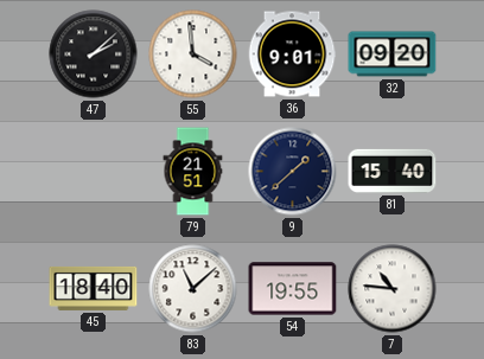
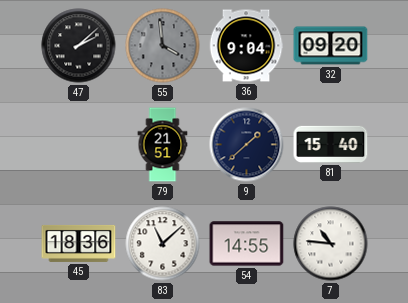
55 dial: white -> grey
36: 9:01 -> 9:04
45: 18:40 -> 18:36
54: 19:55 -> 14:55
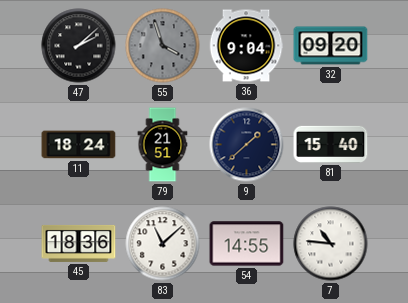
55: 3:59 -> 3:57
11: none -> 18:24
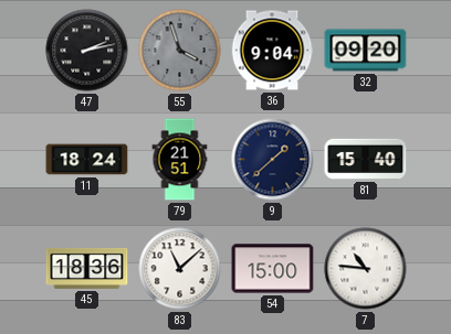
47: 2:08 -> 2:13
54: 14:55 -> 15:00
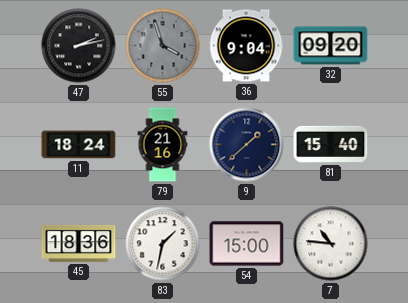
79: 21:51 -> 21:16
83: 11:08 -> 1:32
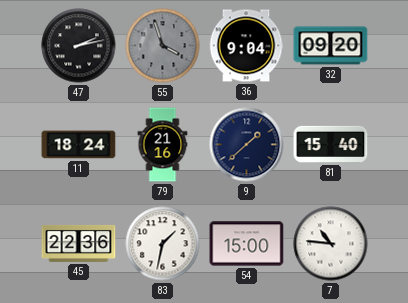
45: 18:36 -> 22:36
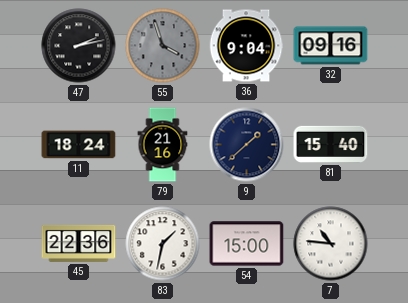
32: 09:20 -> 09:16
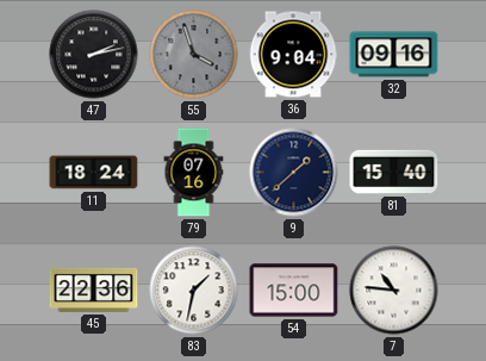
79: 21:16 -> 07:16
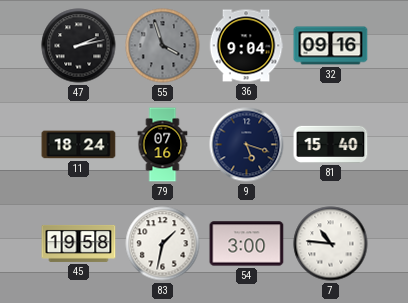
9: 1:38 -> 5:18
45: 22:36 -> 19:58
54: 15:00 -> 3:00
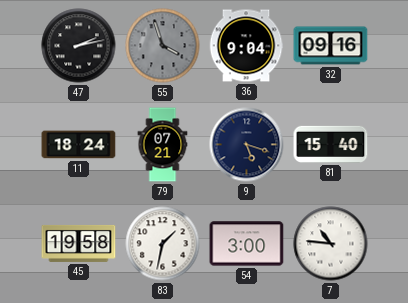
79: 07:16 -> 07:21
